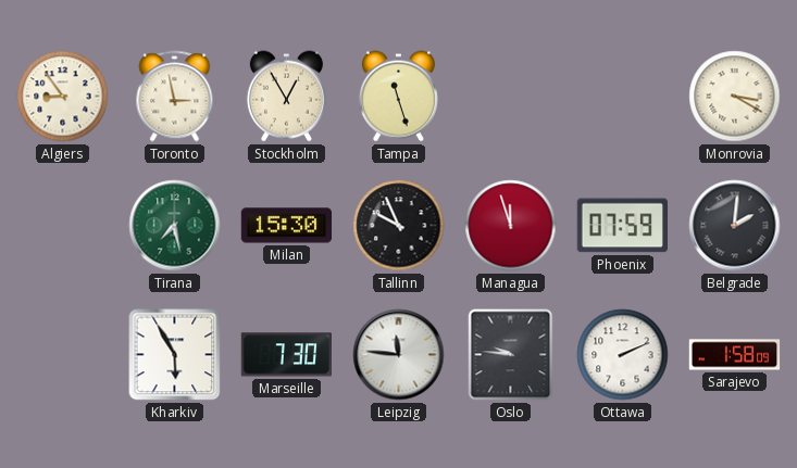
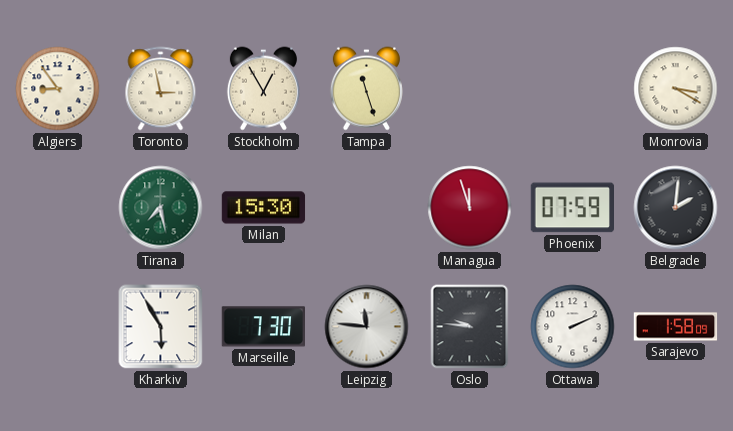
Tallinn: 9:56 -> none
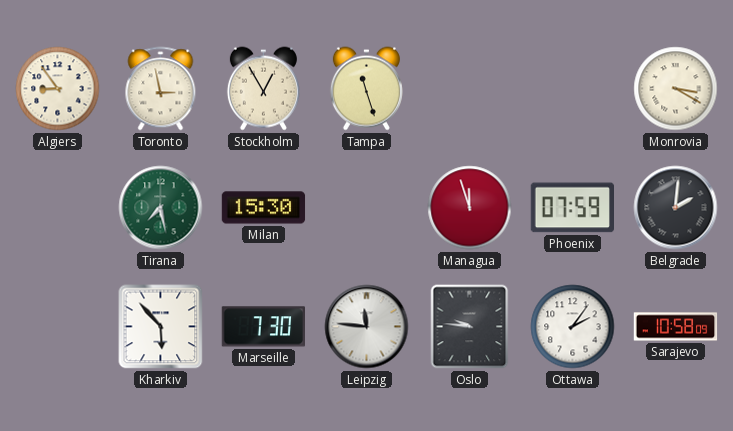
Kharkiv: 5:55 -> 5:53
Ottawa: 2:11 -> 2:06
Sarajevo: 1:58 -> 10:58
